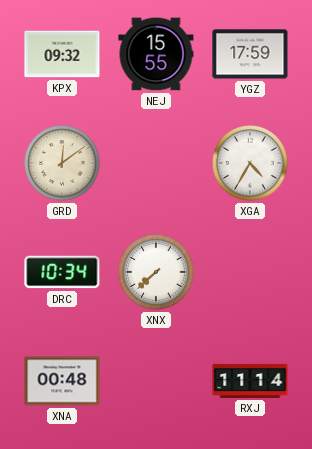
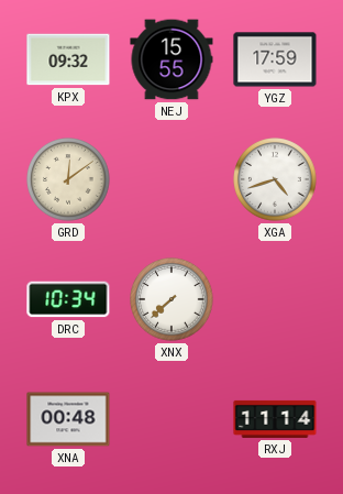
XGA: 4:35 -> 4:42
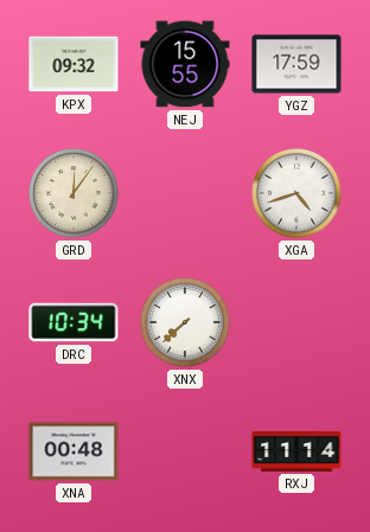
GRD: 12:09 -> 12:06
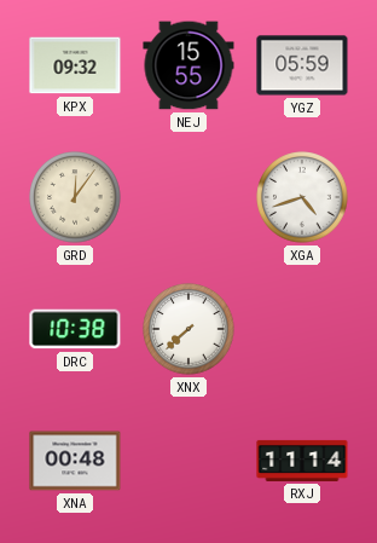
YGZ: 17:59 -> 05:59
DRC: 10:34 -> 10:38
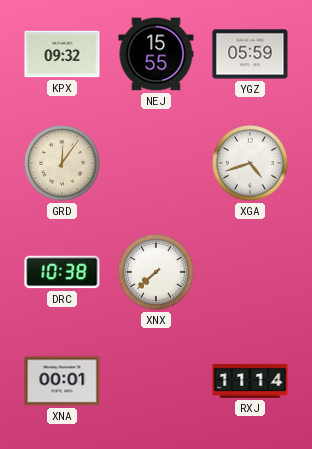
XNA: 00:48 -> 00:01
